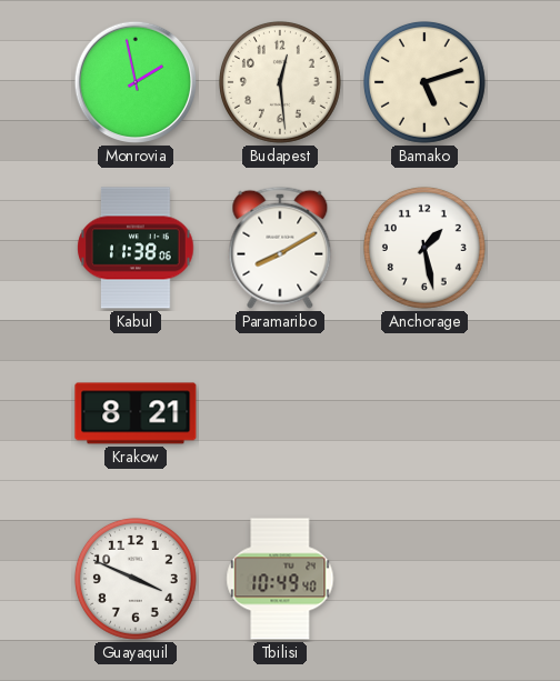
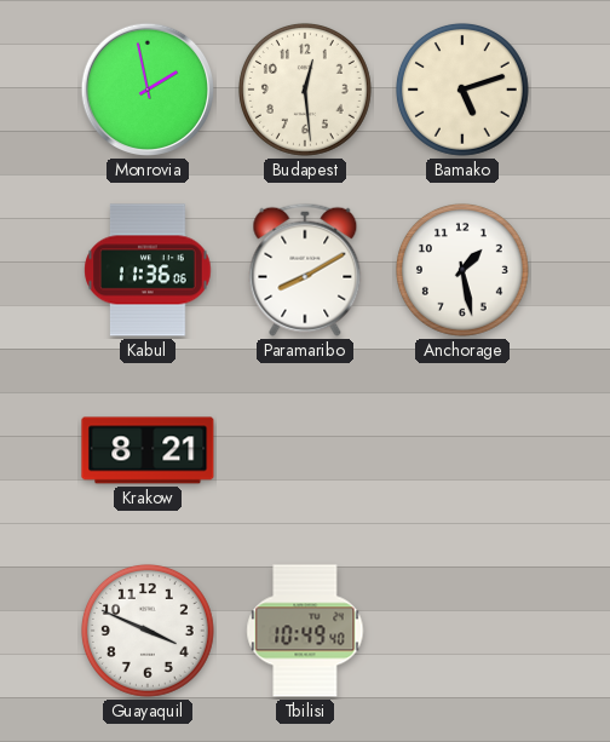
Kabul: 11:38 -> 11:36
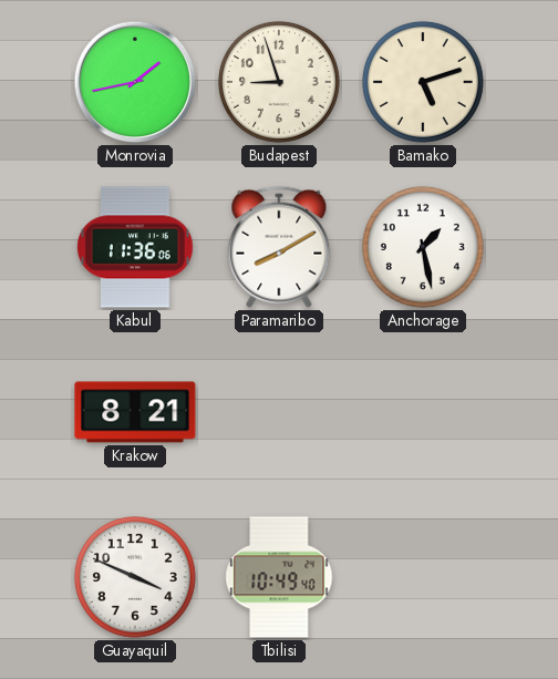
Monrovia: 1:58 -> 1:43
Budapest: 12:29 -> 8:57
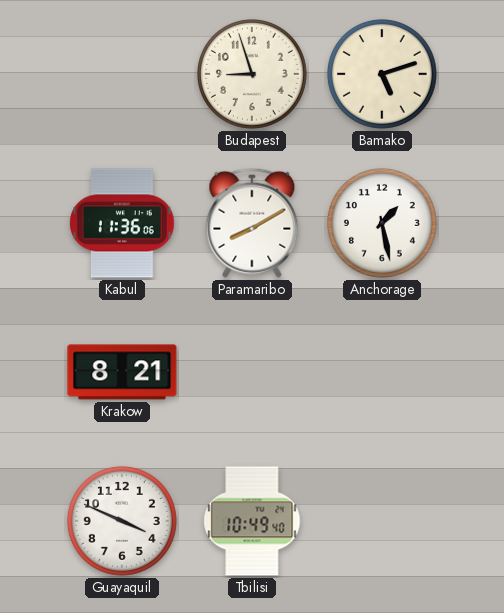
Monrovia: 1:43 -> none
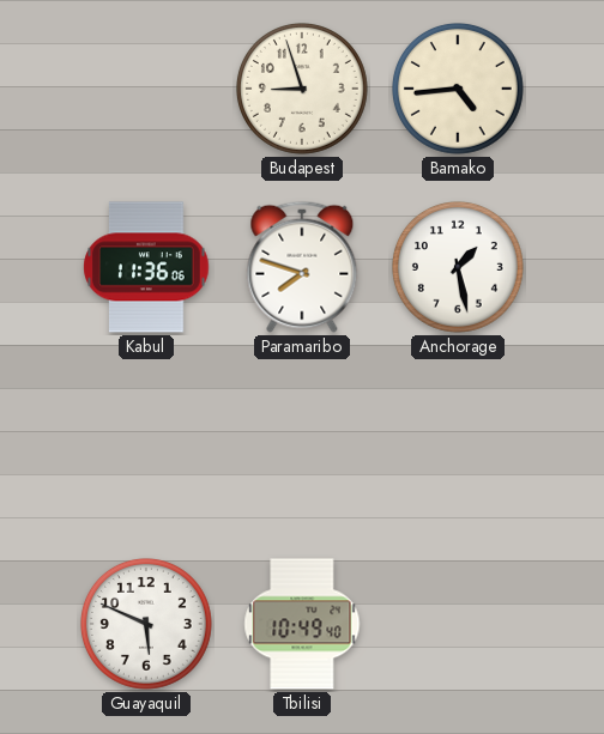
Bamako: 5:12 -> 4:44
Paramaribo: 8:10 -> 7:48
Krakow: 8:21 -> none
Guayaquil: 3:49 -> 5:49
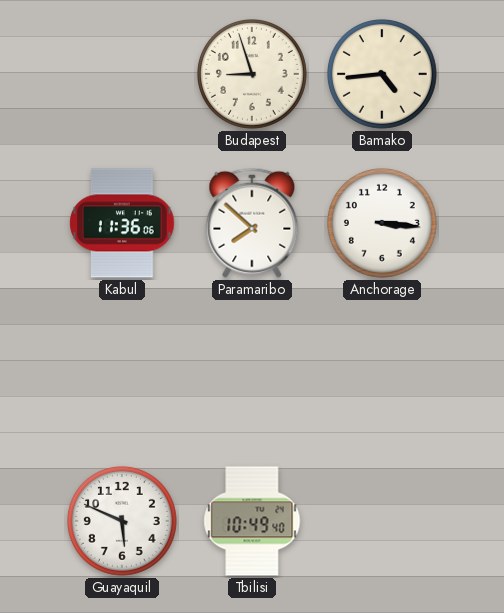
Paramaribo: 7:48 -> 7:52
Anchorage: 1:28 -> 3:16
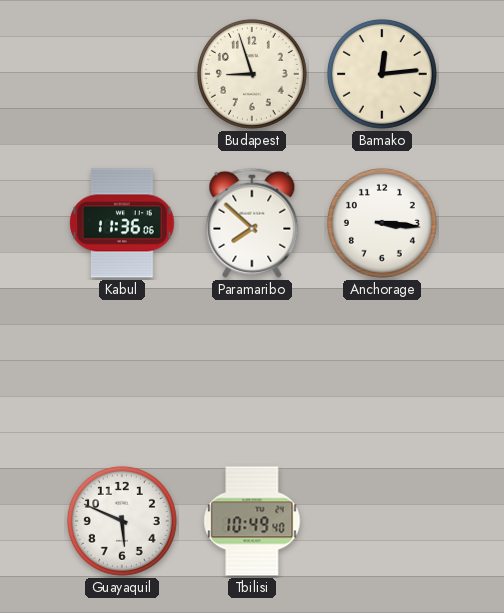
Bamako: 4:44 -> 12:14
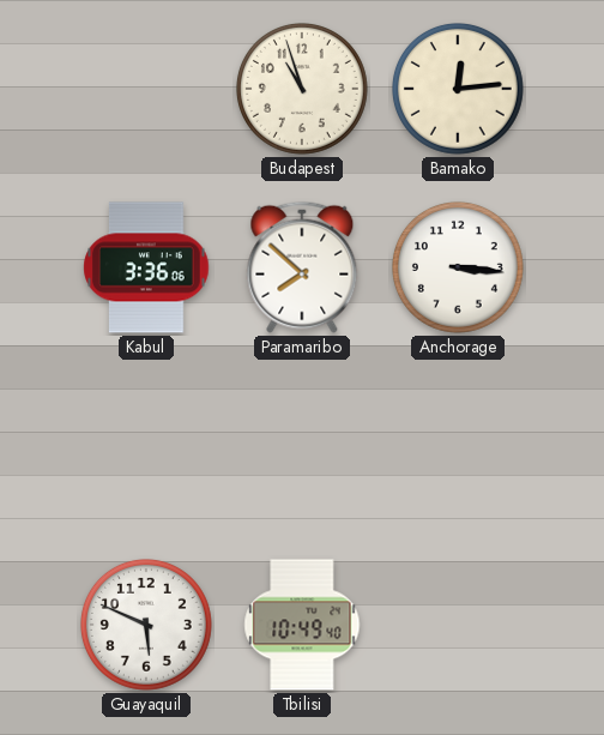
Budapest: 8:57 -> 10:57
Kabul: 11:36 -> 3:36
